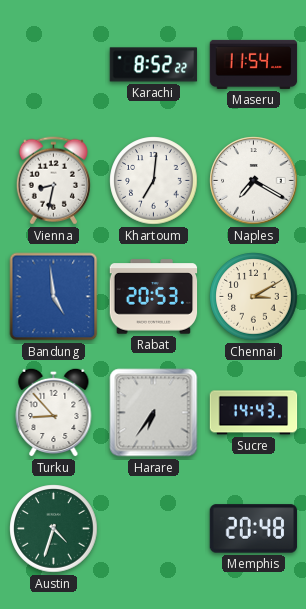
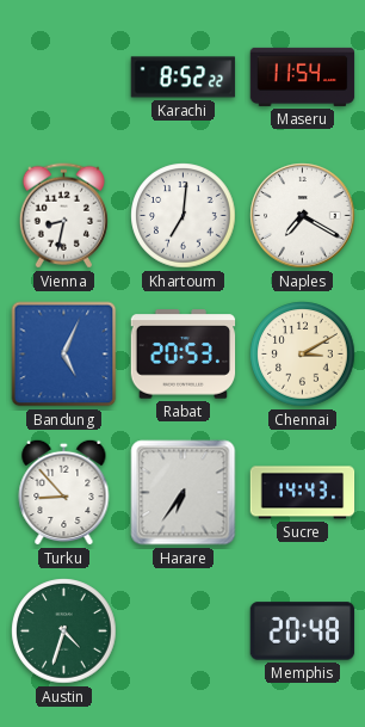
Bandung: 4:59 -> 5:04
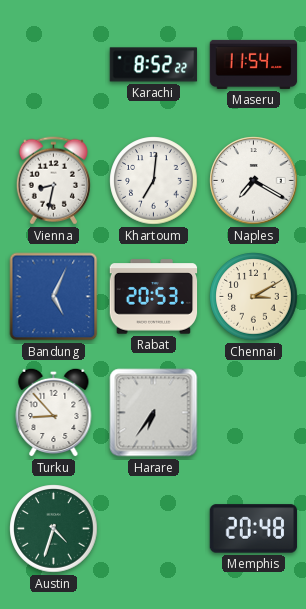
Sucre: 14:43 -> none
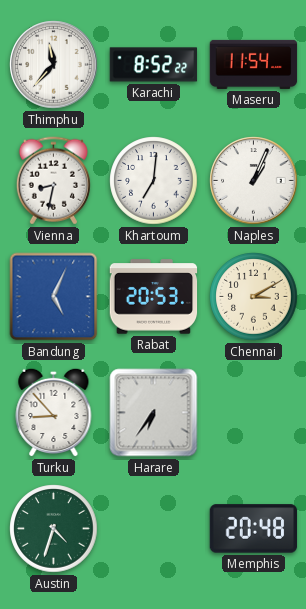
Thimphu: none -> 11:37
Naples: 7:20 -> 1:04
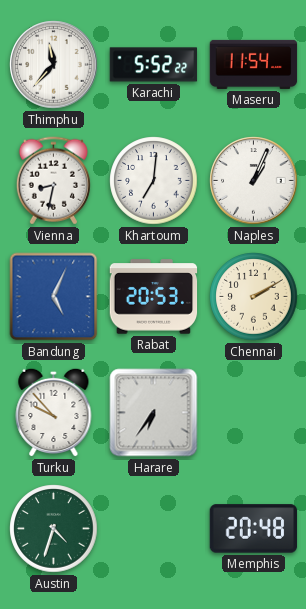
Karachi: 8:52 -> 5:52
Chennai: 3:10 -> 2:10
Turku: 8:53 -> 9:53
